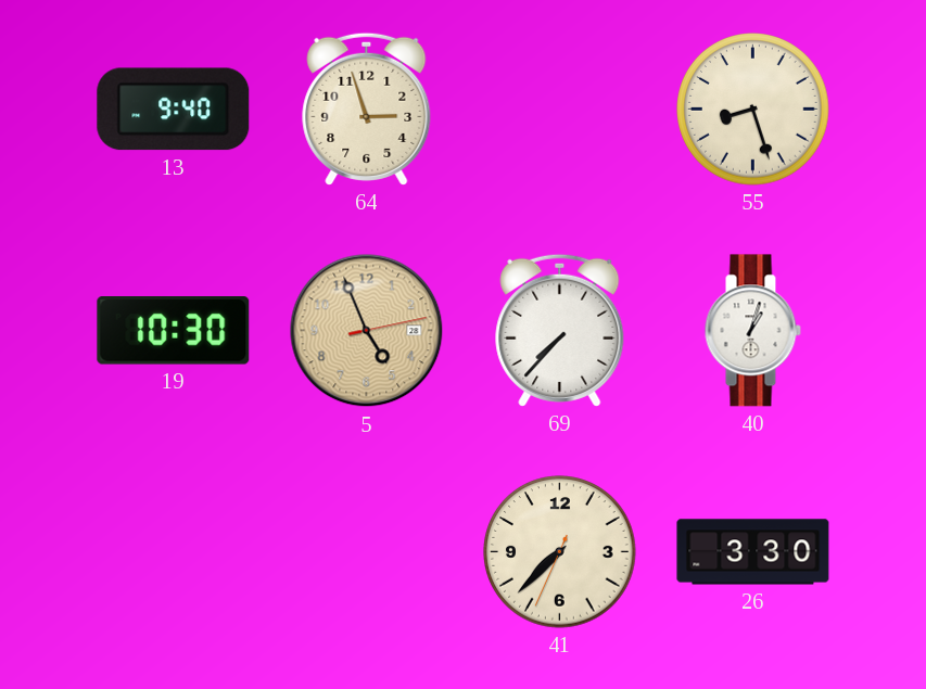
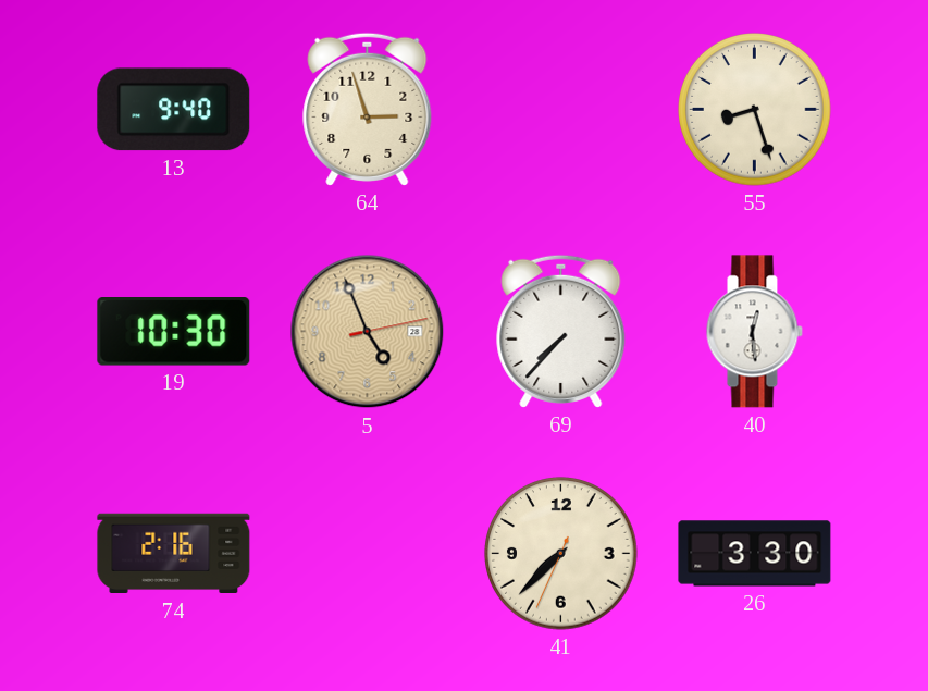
40: 1:03 -> 12:29
74: none -> 2:16
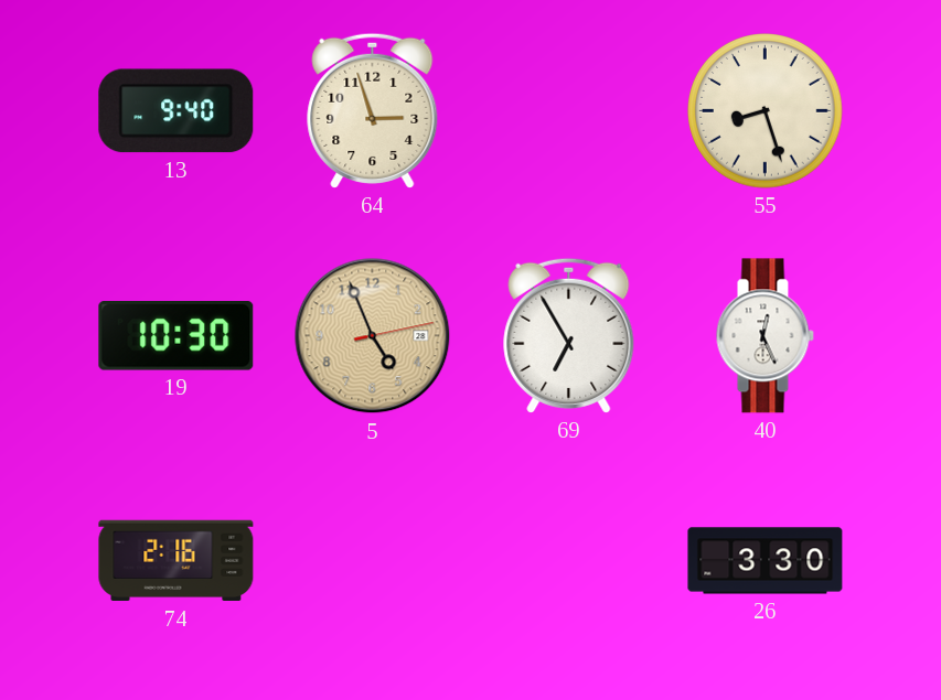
69: 7:37 -> 6:55
40: 12:29 -> 12:26
41: 7:37 -> none
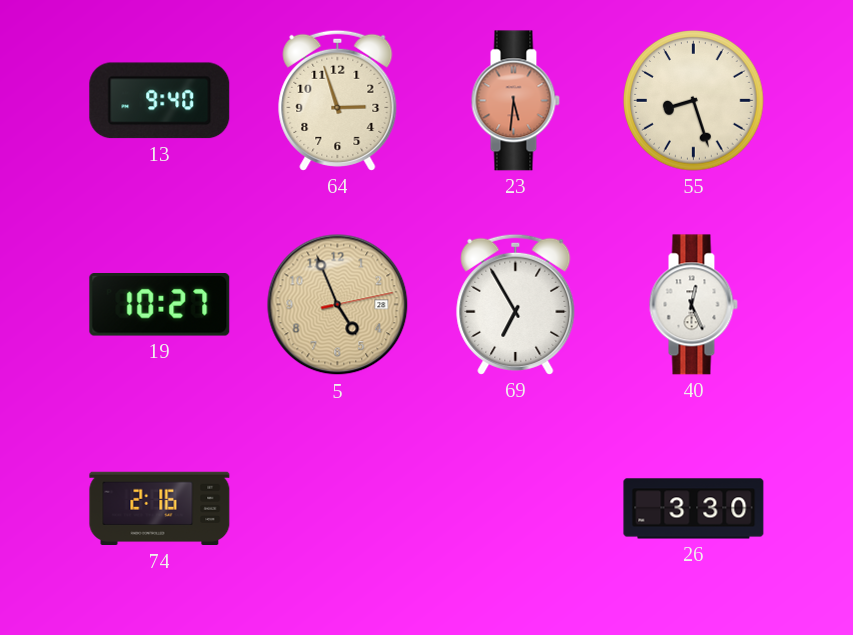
23: none -> 5:31
19: 10:30 -> 10:27
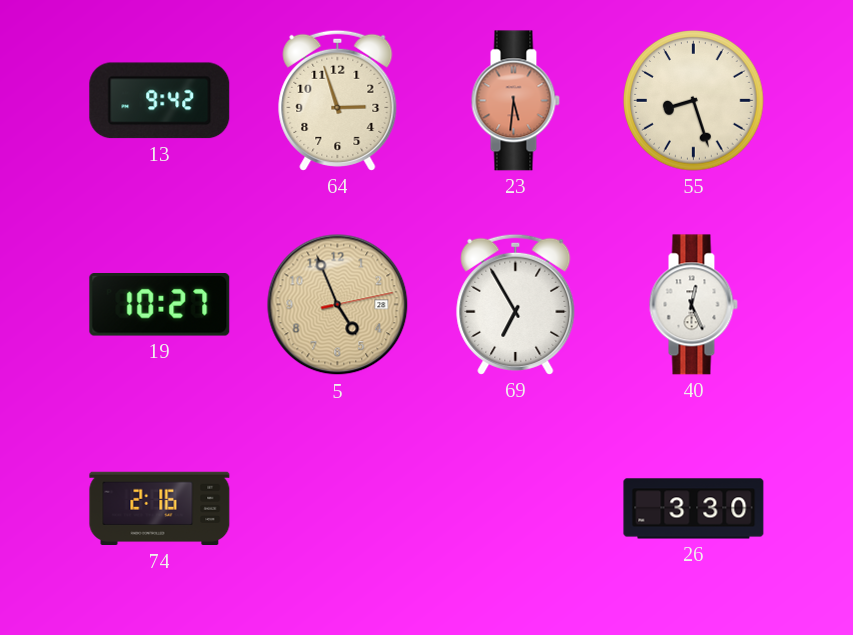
13: 9:40 -> 9:42
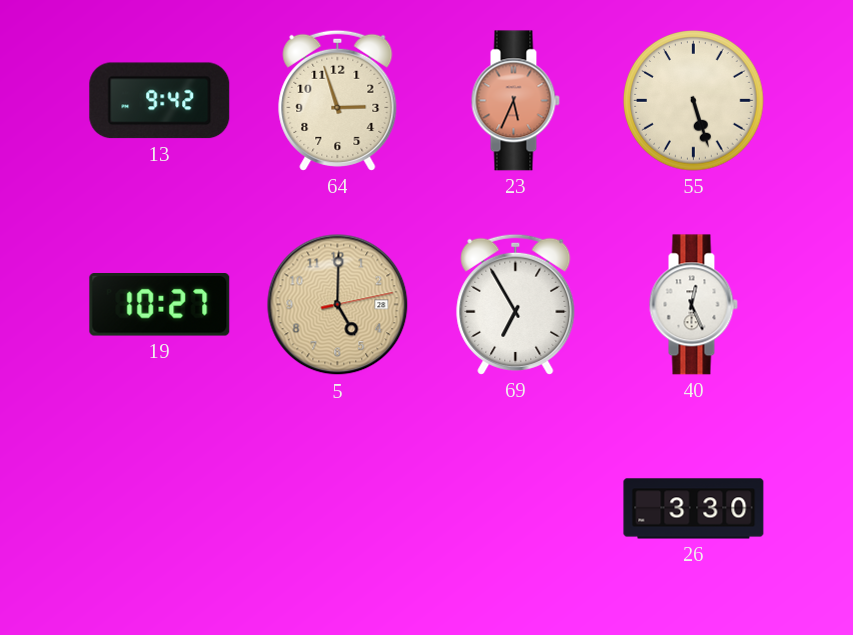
23: 5:31 -> 5:34
55: 8:27 -> 5:27
5: 4:56 -> 5:00
74: 2:16 -> none
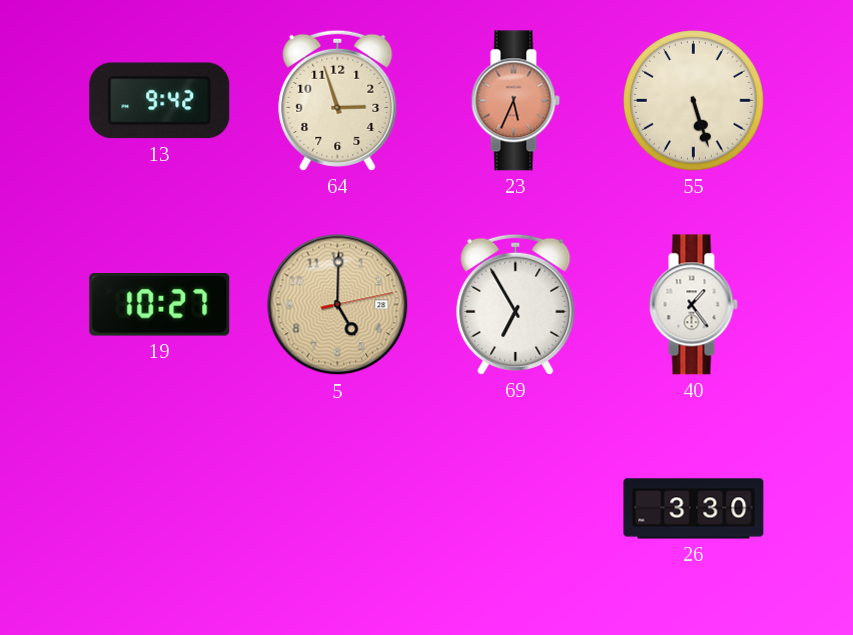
40: 12:26 -> 1:24
